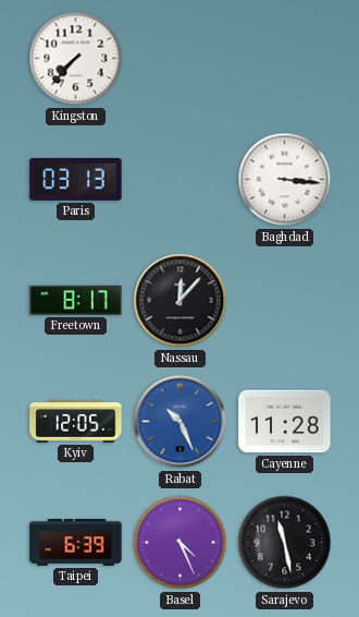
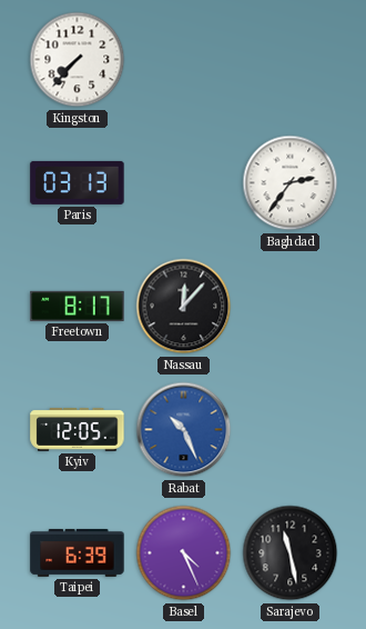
Baghdad: 3:16 -> 2:36
Cayenne: 11:28 -> none
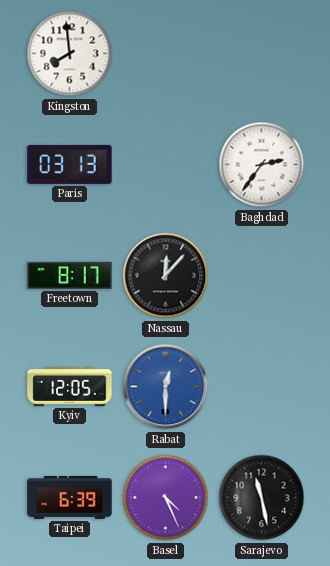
Kingston: 7:37 -> 7:59
Rabat: 10:26 -> 12:30
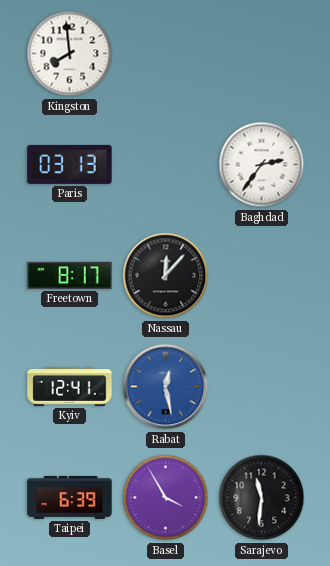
Kyiv: 12:05 -> 12:41
Rabat: 12:30 -> 12:28
Basel: 4:26 -> 3:55
Sarajevo: 11:28 -> 11:31
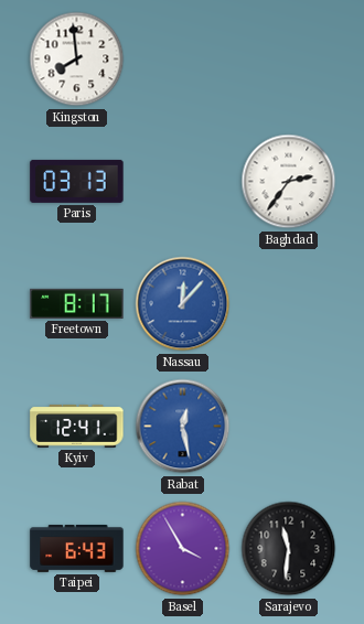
Nassau dial: black -> blue
Taipei: 6:39 -> 6:43
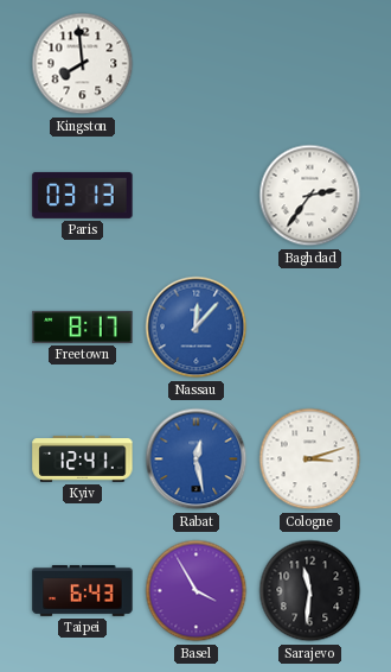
Cologne: none -> 3:12
